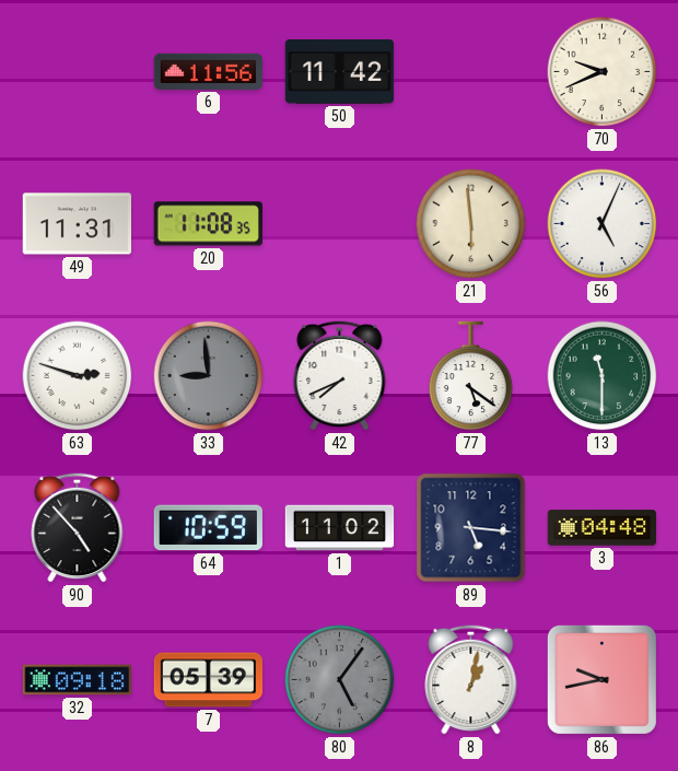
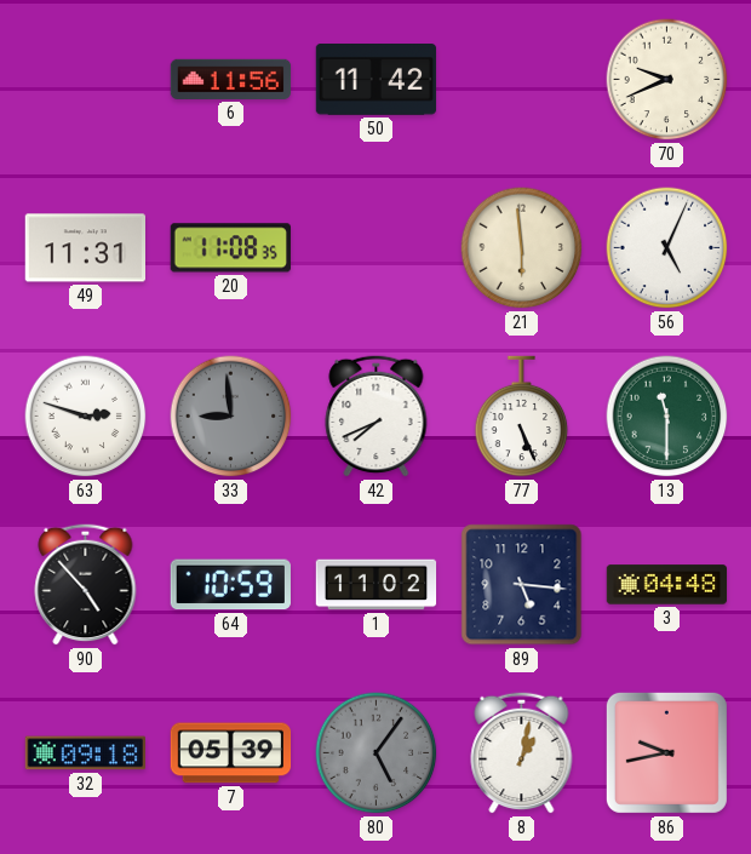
77: 5:21 -> 5:26
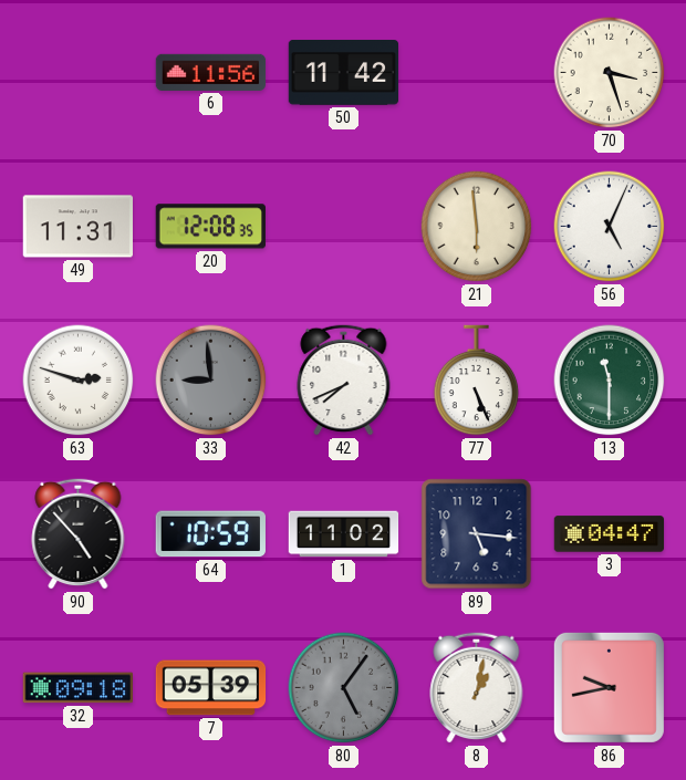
70: 9:41 -> 3:27
20: 11:08 -> 12:08
3: 04:48 -> 04:47
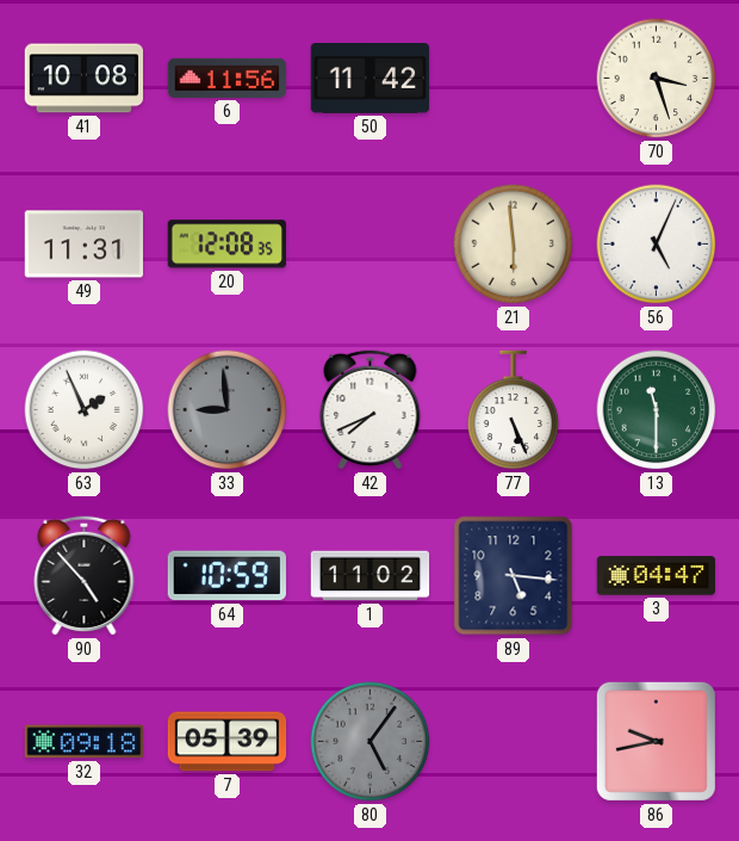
41: none -> 10:08
63: 2:48 -> 1:56
8: 1:02 -> none
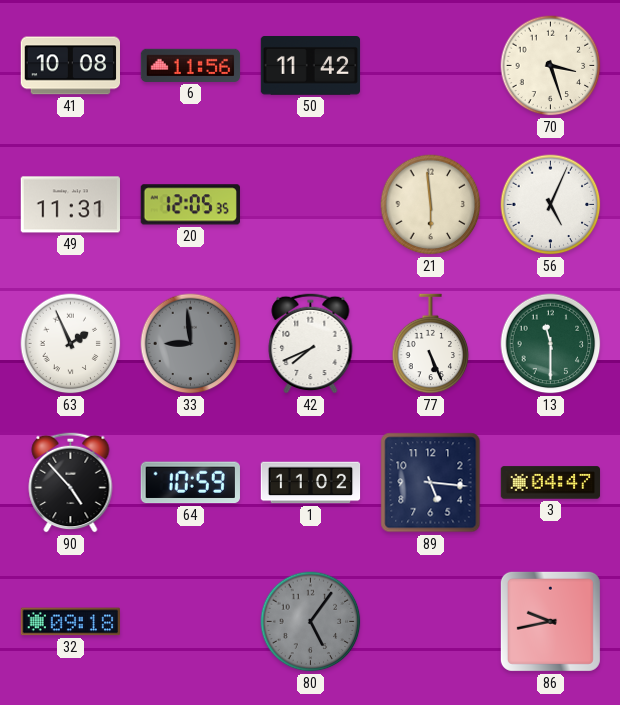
20: 12:08 -> 12:05
7: 05:39 -> none
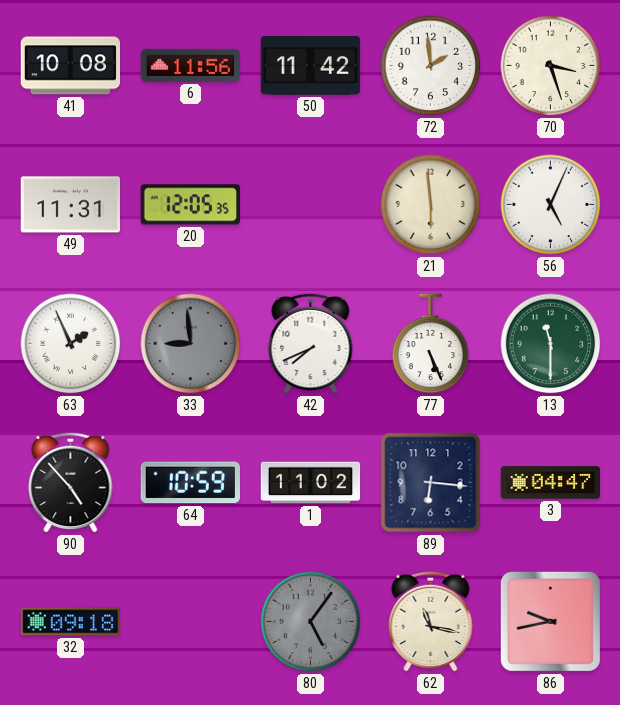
72: none -> 1:59
89: 5:16 -> 6:16
62: none -> 11:17
